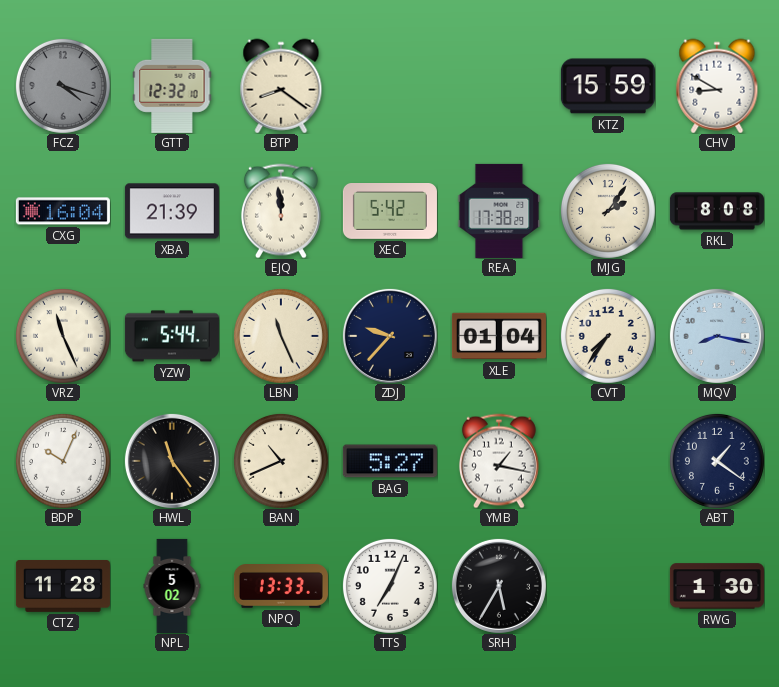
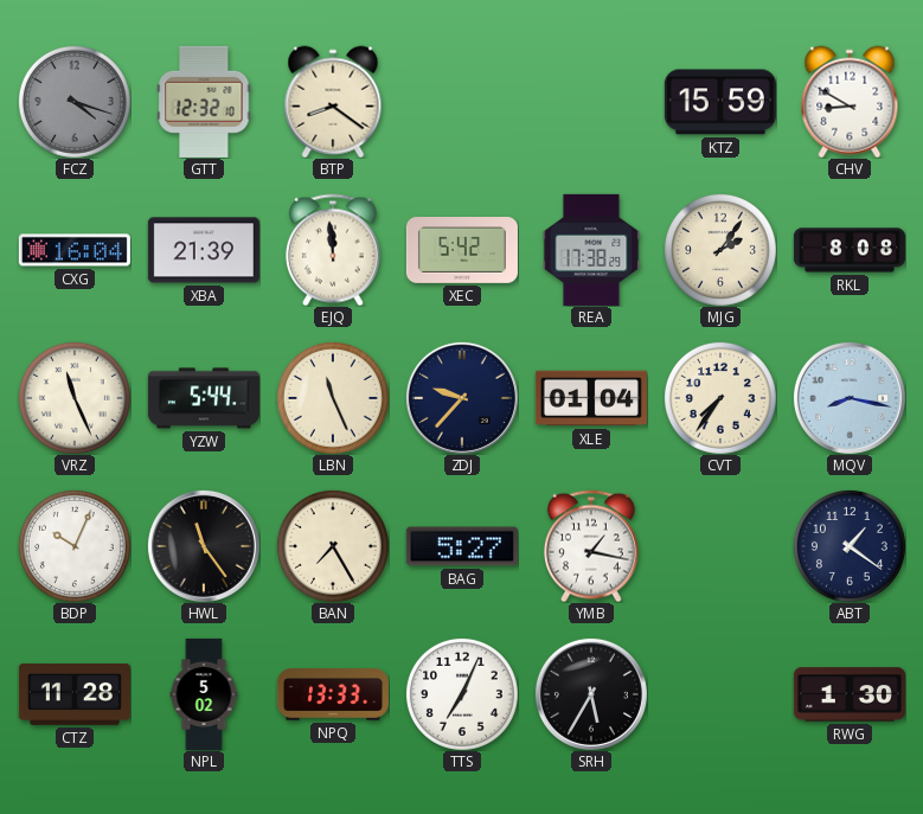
BAN: 10:41 -> 7:25
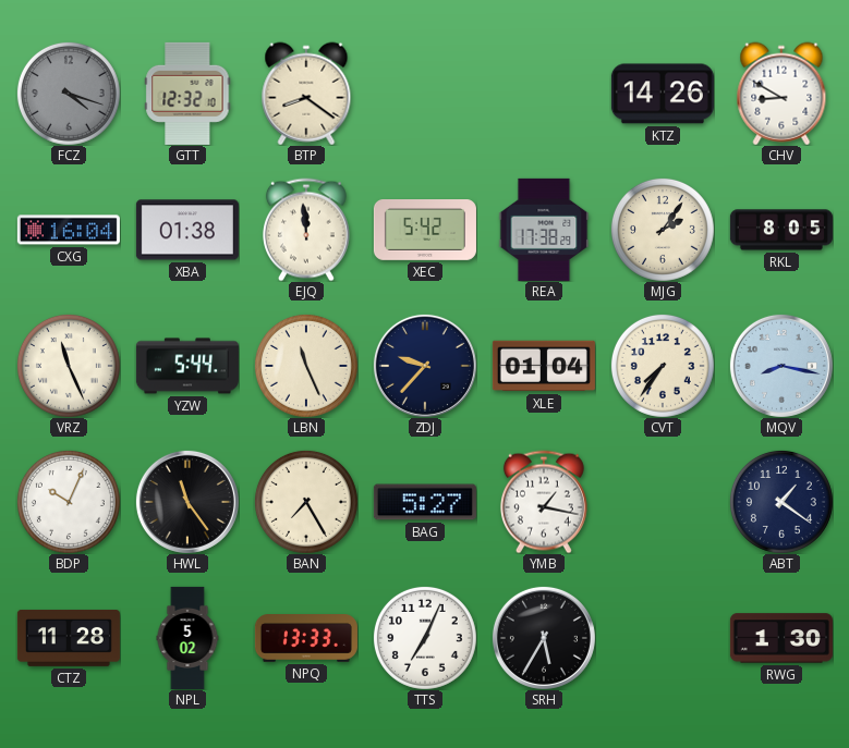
KTZ: 15:59 -> 14:26
XBA: 21:39 -> 01:38
RKL: 8:08 -> 8:05
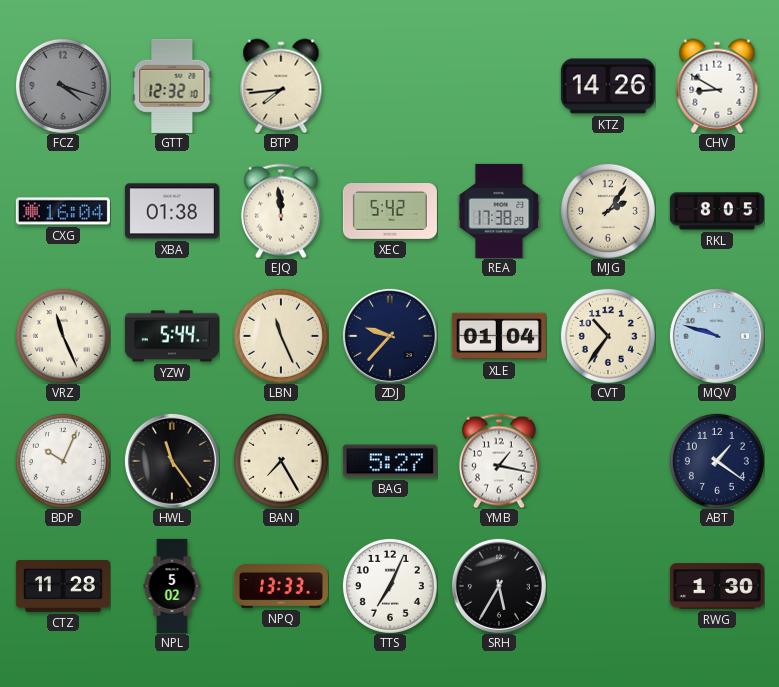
BTP: 8:21 -> 7:44
CVT: 7:36 -> 10:36
MQV: 8:17 -> 9:48
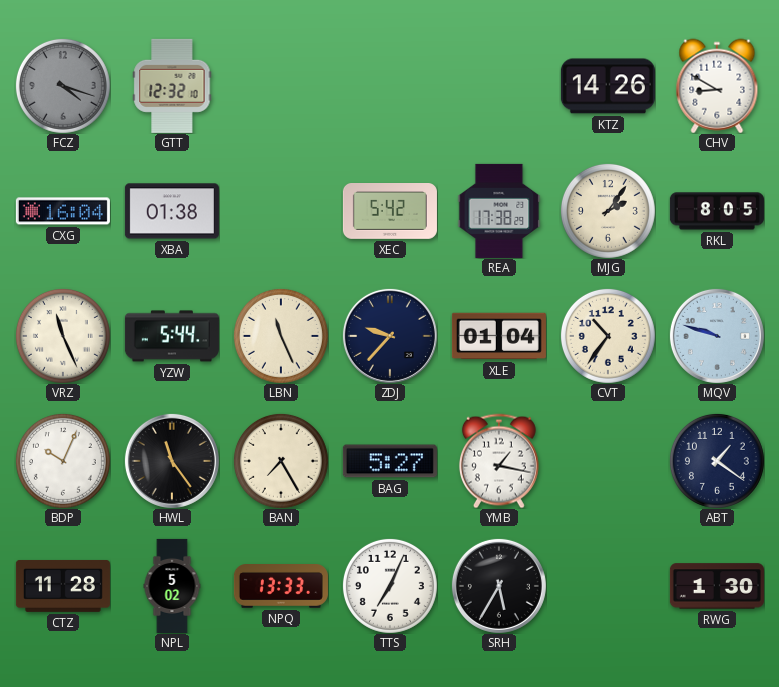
BTP: 7:44 -> none
EJQ: 11:59 -> none
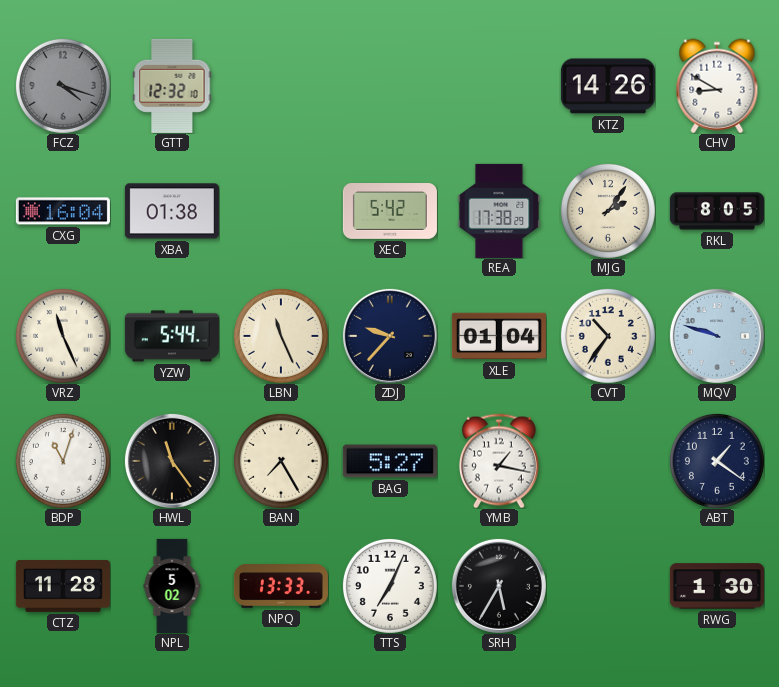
BDP: 10:04 -> 11:03
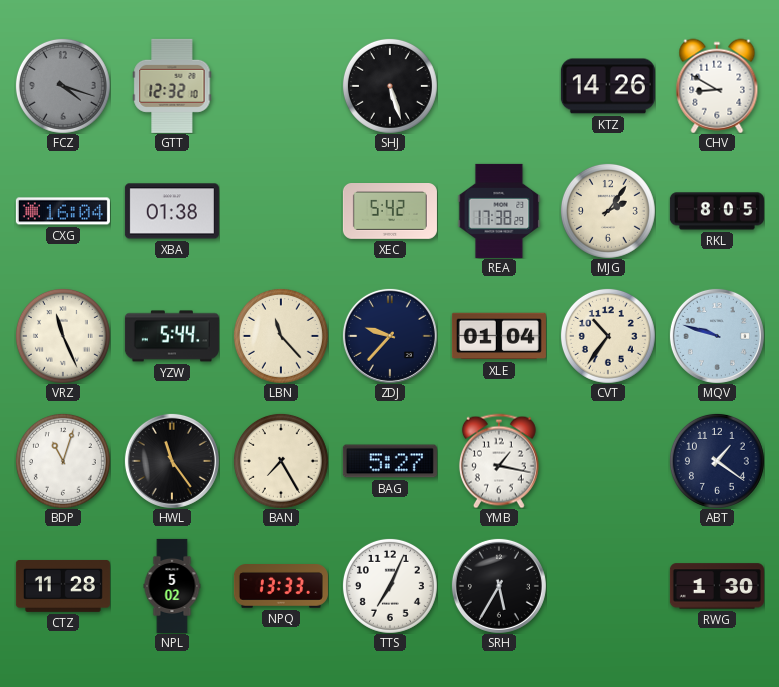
SHJ: none -> 5:27
LBN: 11:26 -> 11:23
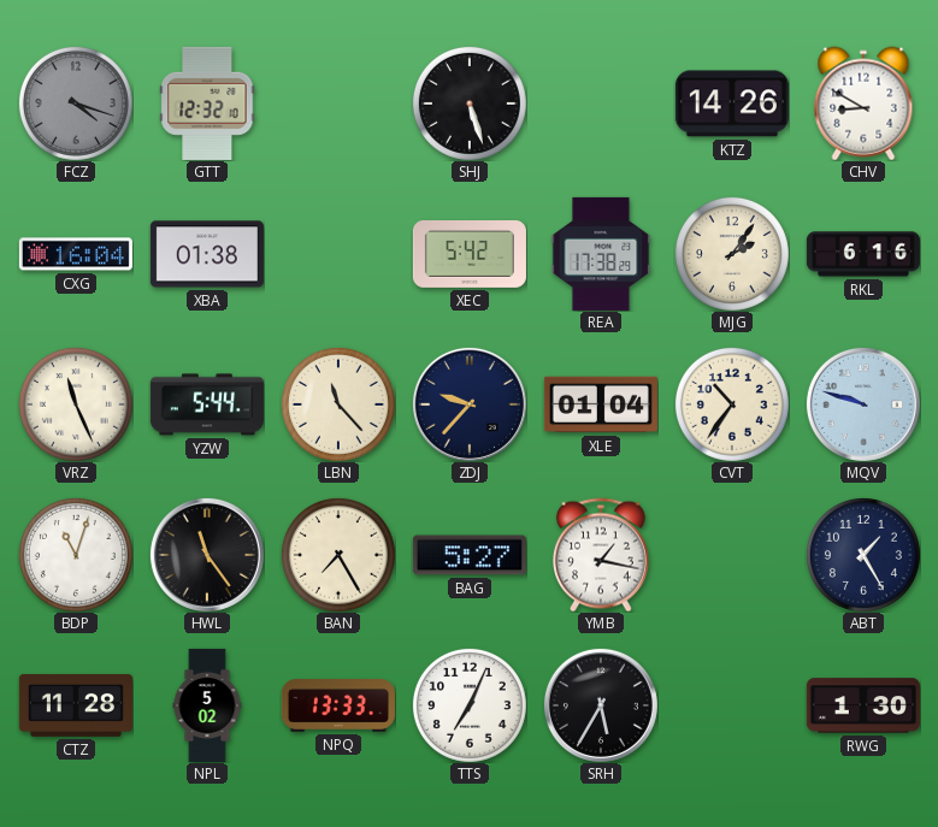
RKL: 8:05 -> 6:16
ABT: 1:21 -> 1:25
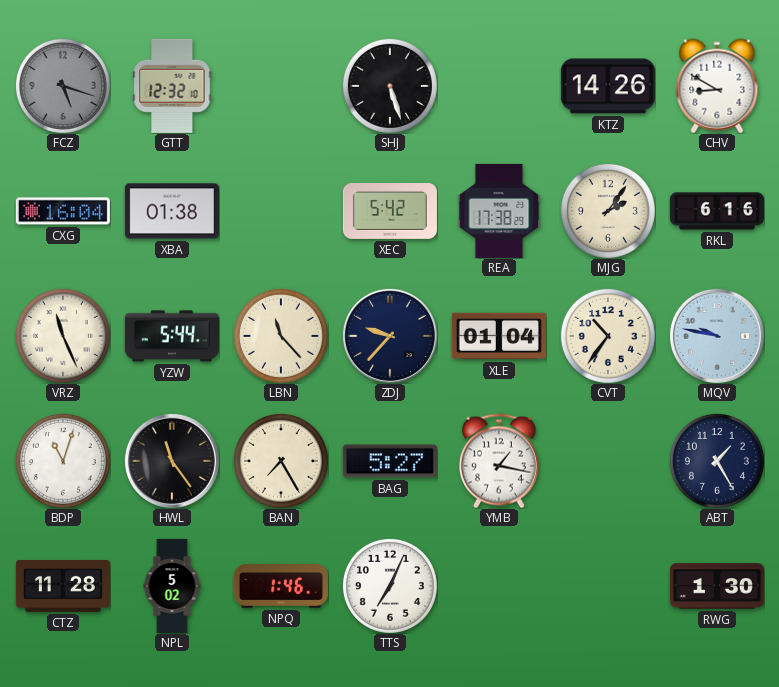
FCZ: 4:18 -> 5:18
MQV: 9:48 -> 9:47
NPQ: 13:33 -> 1:46
SRH: 5:35 -> none
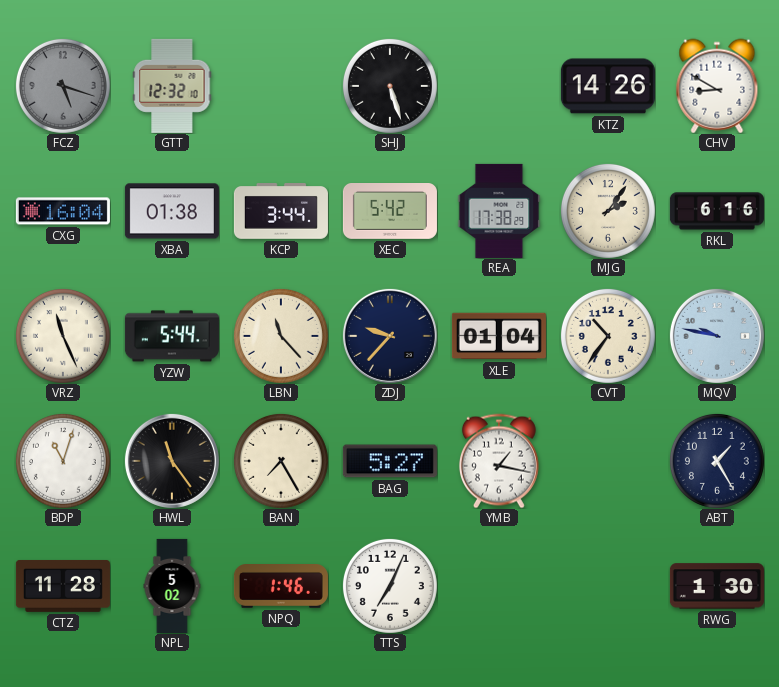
KCP: none -> 3:44
